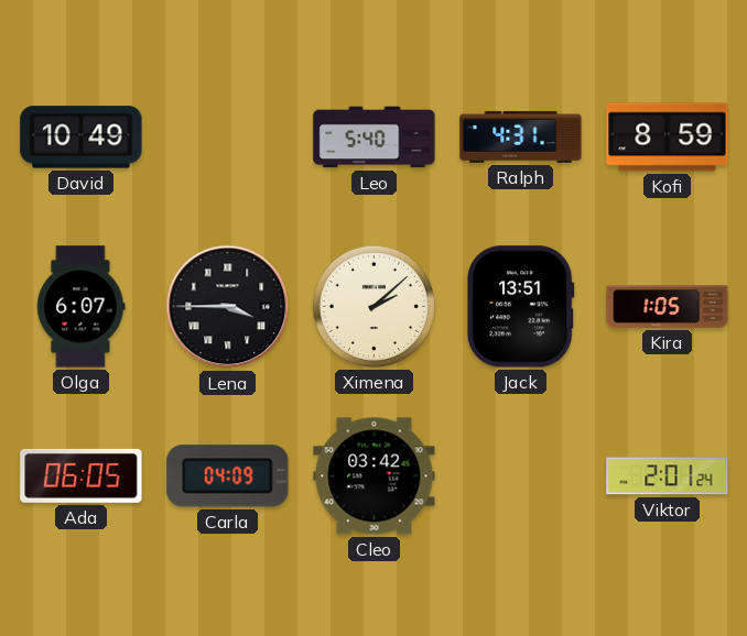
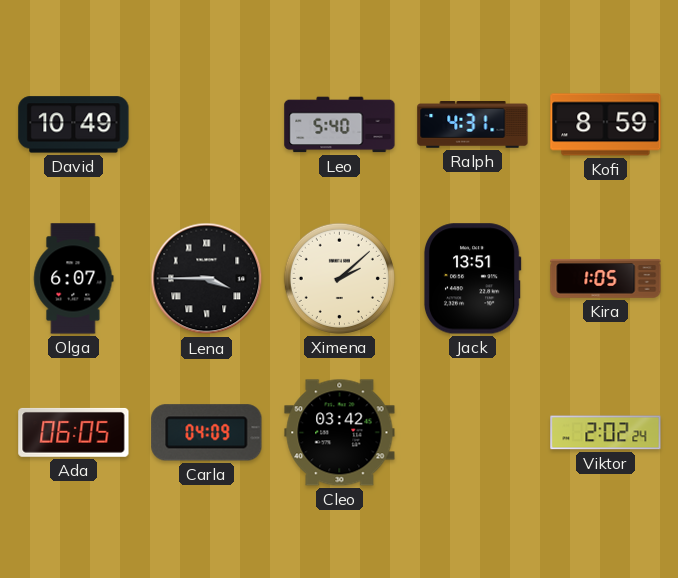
Viktor: 2:01 -> 2:02
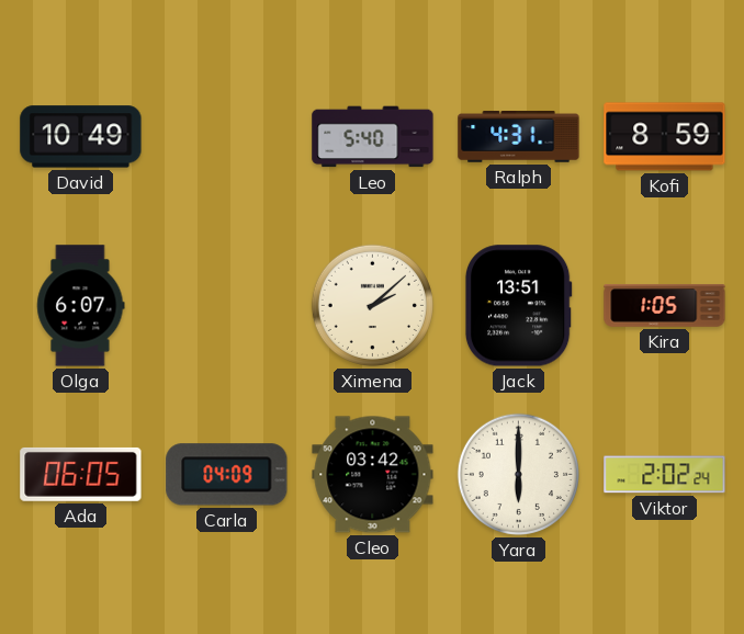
Lena: 3:45 -> none
Yara: none -> 6:00
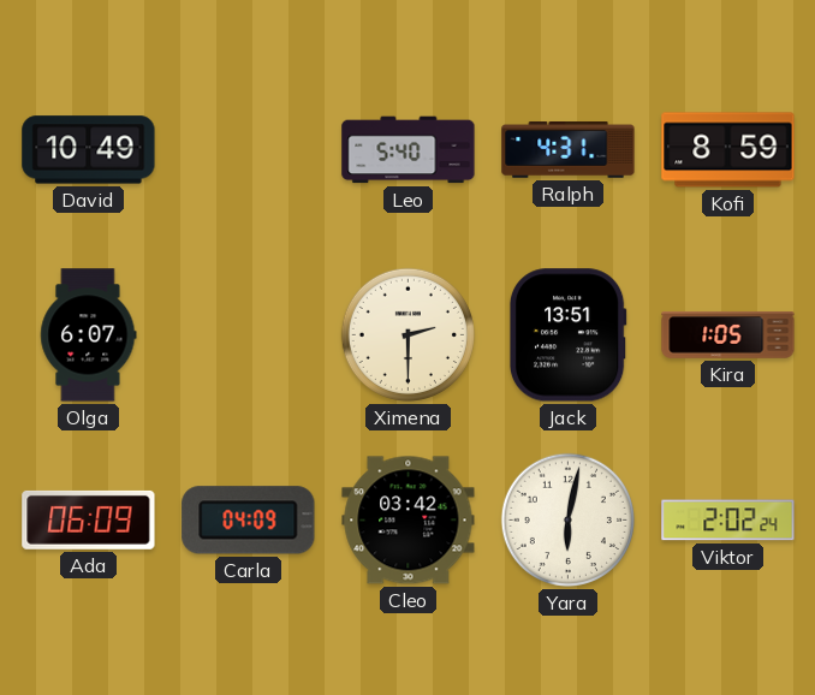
Ximena: 2:08 -> 2:30
Ada: 06:05 -> 06:09
Yara: 6:00 -> 6:02
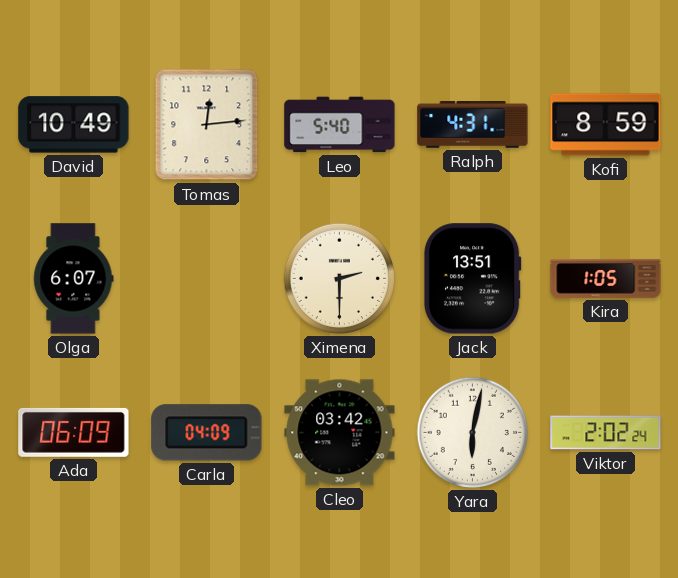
Tomas: none -> 12:14
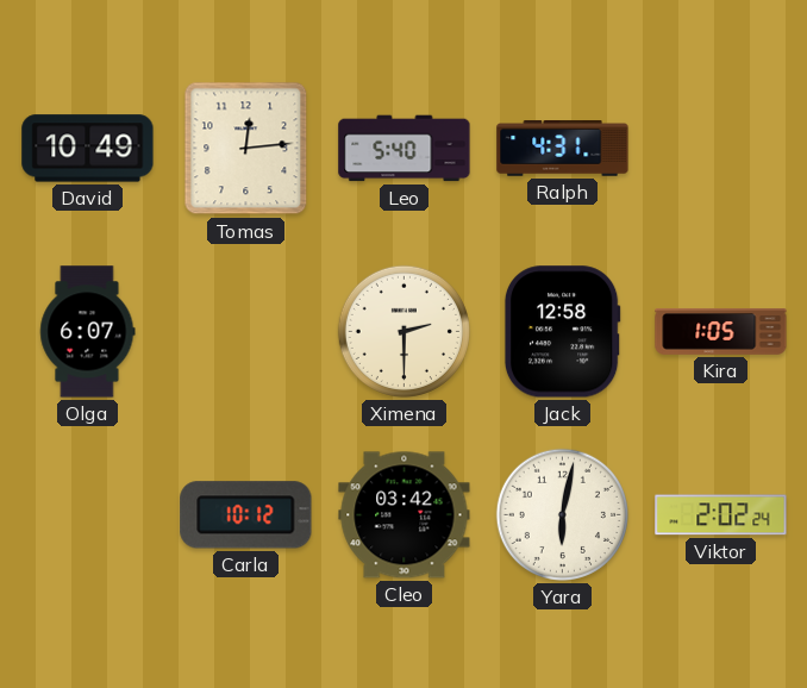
Kofi: 8:59 -> none
Jack: 13:51 -> 12:58
Ada: 06:09 -> none
Carla: 04:09 -> 10:12
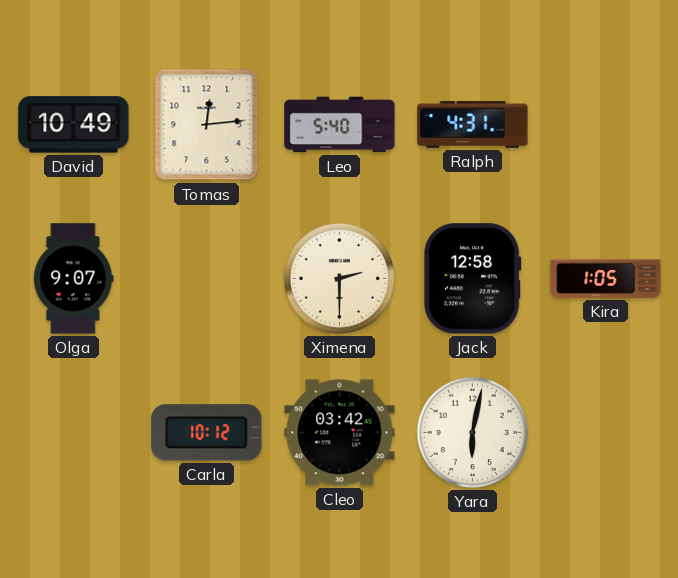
Olga: 6:07 -> 9:07
Viktor: 2:02 -> none
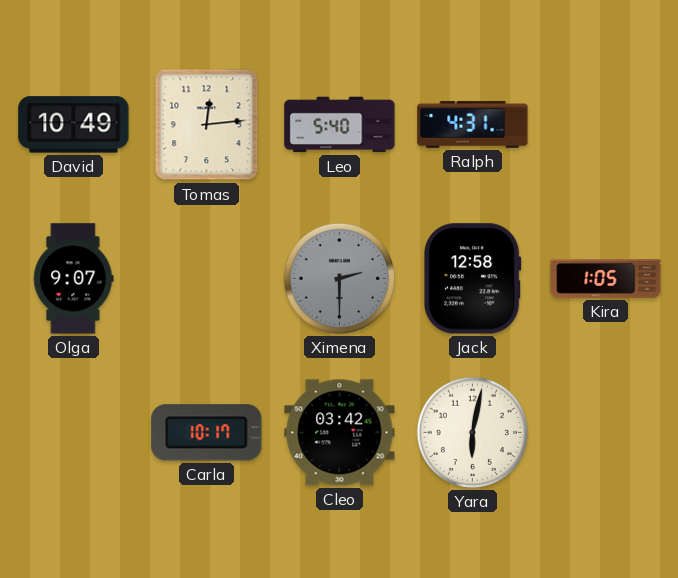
Ximena dial: cream -> grey
Carla: 10:12 -> 10:17
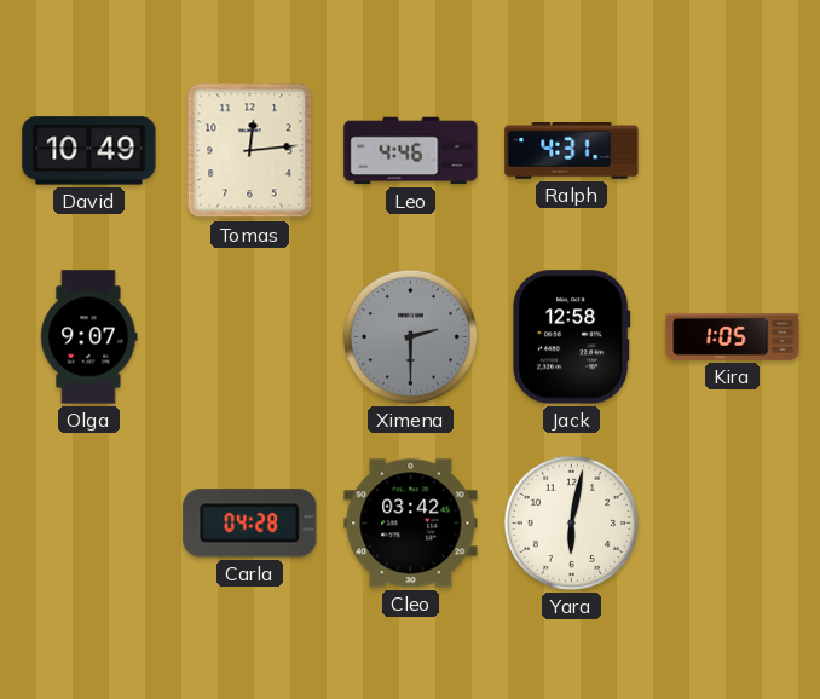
Leo: 5:40 -> 4:46
Carla: 10:17 -> 04:28
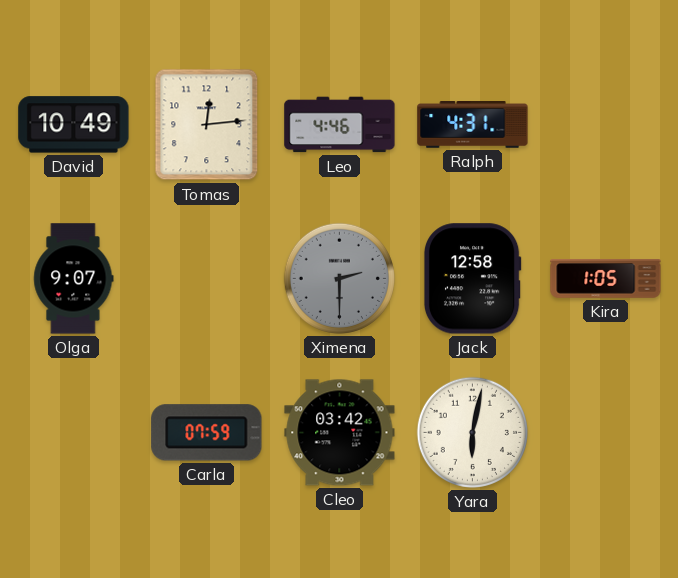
Carla: 04:28 -> 07:59
